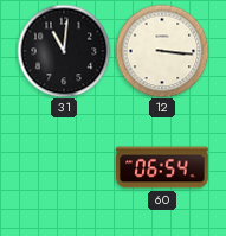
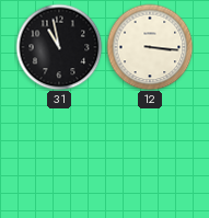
31: 11:01 -> 10:58
60: 06:54 -> none
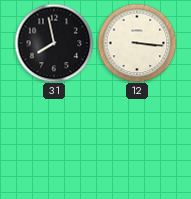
31: 10:58 -> 7:58
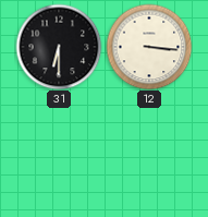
31: 7:58 -> 6:30
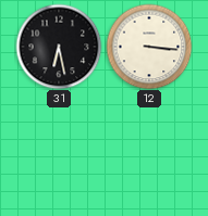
31: 6:30 -> 6:28
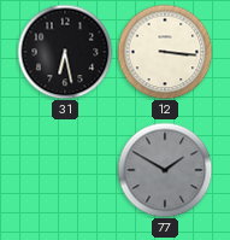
77: none -> 1:50
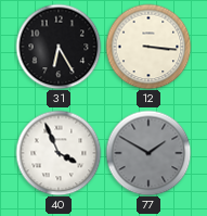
31: 6:28 -> 6:25
40: none -> 3:56
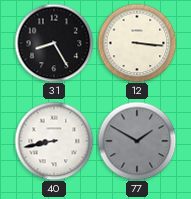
31: 6:25 -> 8:25
40: 3:56 -> 8:43
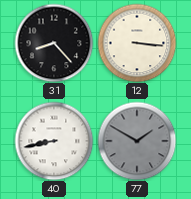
31: 8:25 -> 8:23
